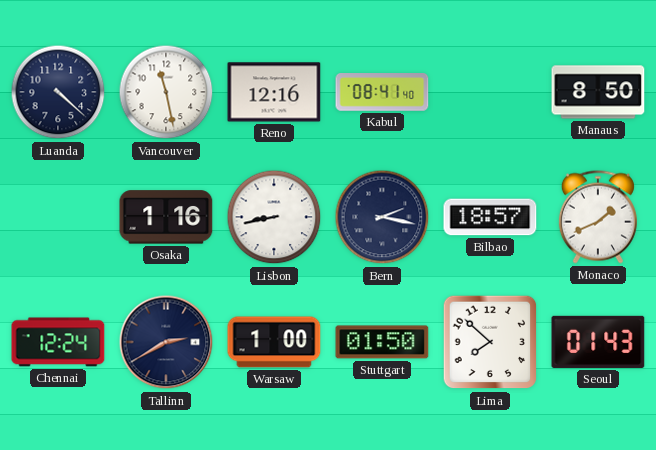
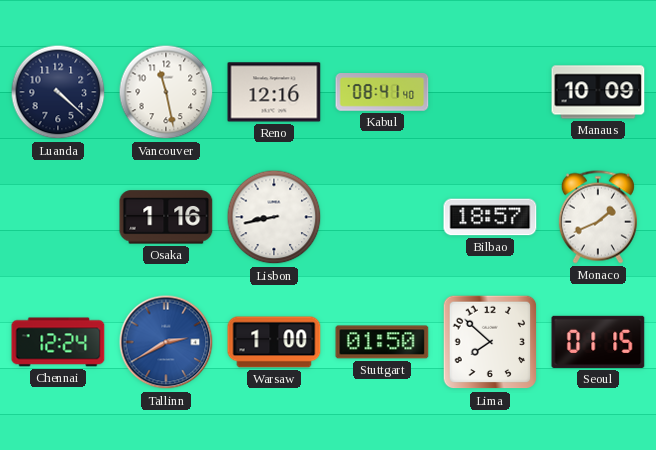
Manaus: 8:50 -> 10:09
Bern: 2:17 -> none
Tallinn dial: navy -> blue
Seoul: 01:43 -> 01:15
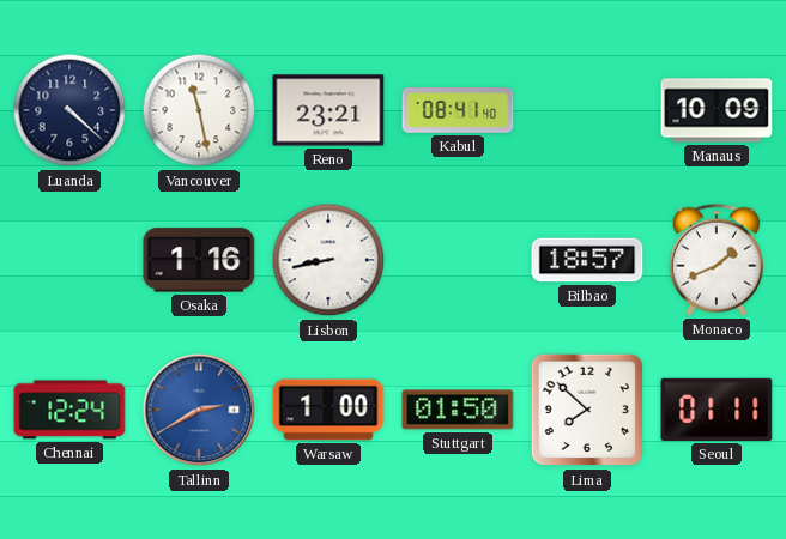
Reno: 12:16 -> 23:21
Seoul: 01:15 -> 01:11
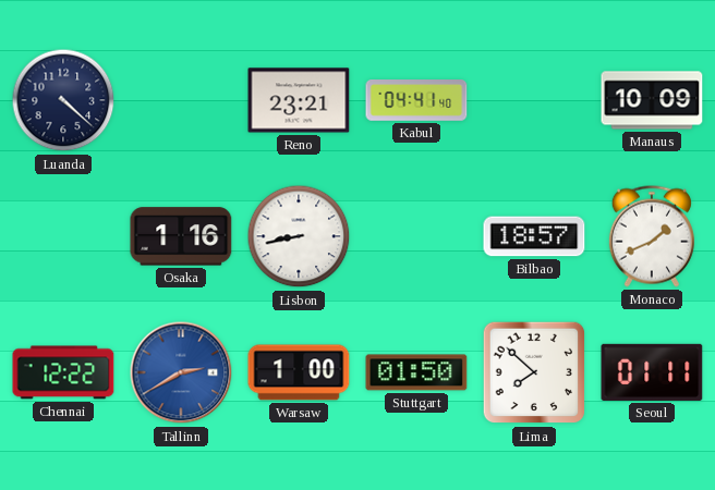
Vancouver: 11:28 -> none
Kabul: 08:41 -> 04:41
Chennai: 12:24 -> 12:22
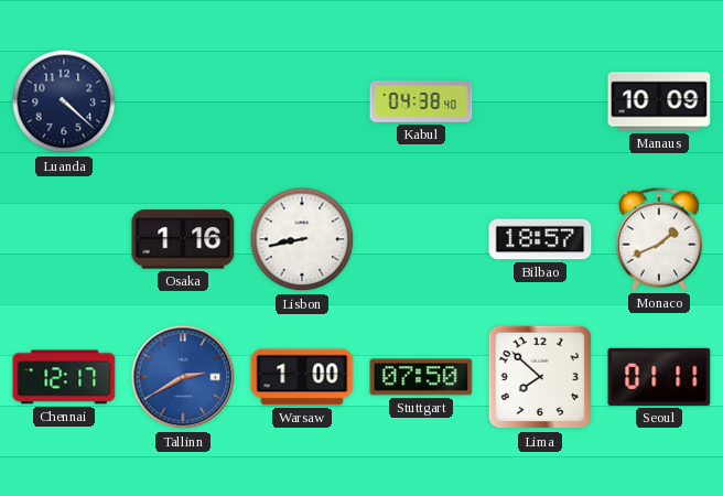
Reno: 23:21 -> none
Kabul: 04:41 -> 04:38
Chennai: 12:22 -> 12:17
Stuttgart: 01:50 -> 07:50
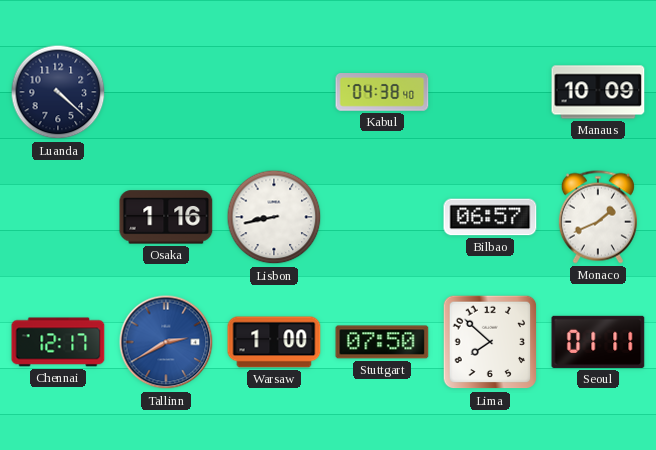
Bilbao: 18:57 -> 06:57
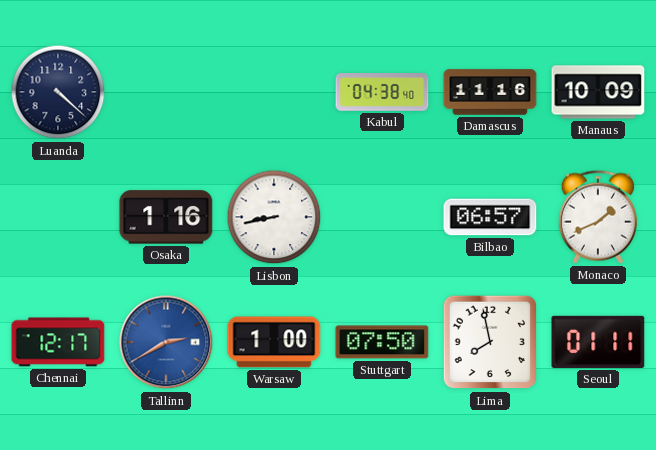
Damascus: none -> 11:16
Lima: 7:52 -> 7:58
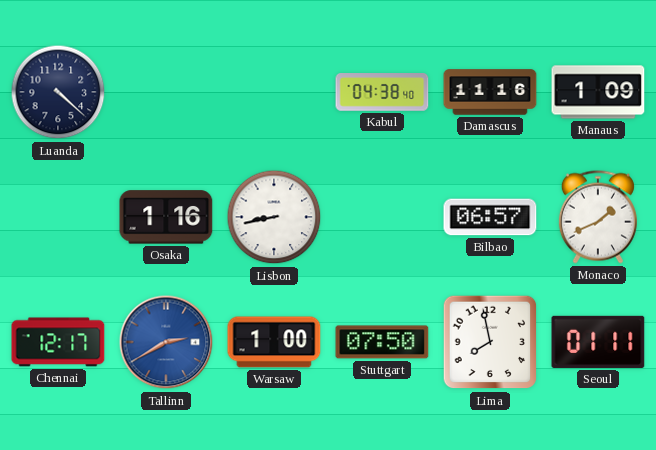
Manaus: 10:09 -> 1:09
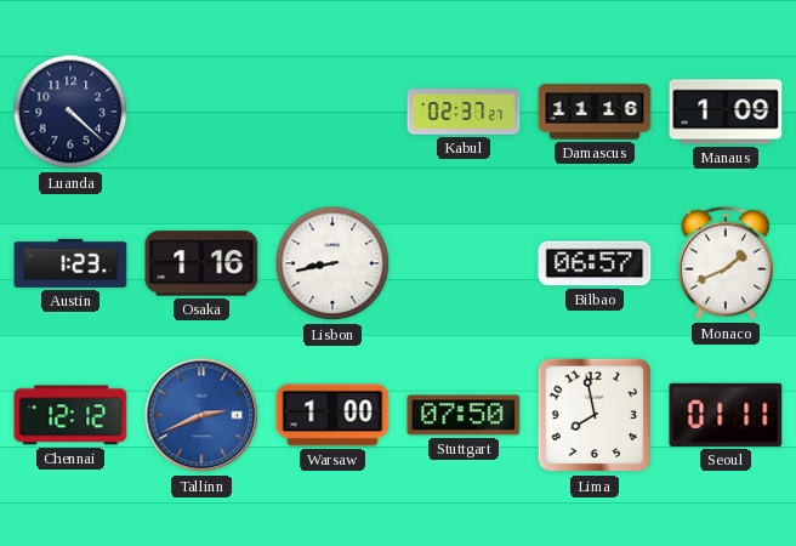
Kabul: 04:38 -> 02:37
Austin: none -> 1:23
Chennai: 12:17 -> 12:12
Tallinn: 2:40 -> 2:41
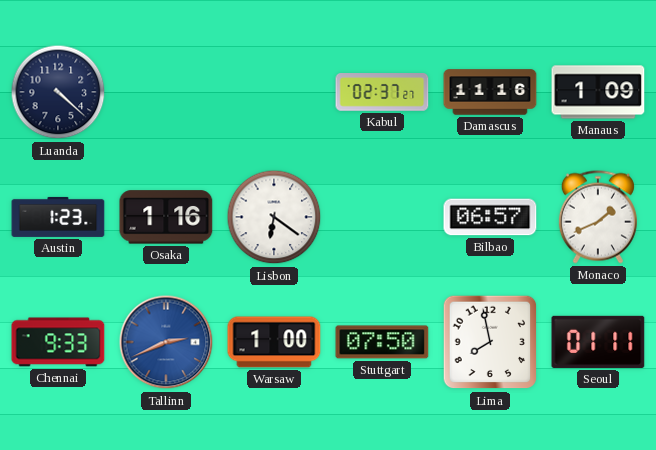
Lisbon: 8:43 -> 6:21
Chennai: 12:12 -> 9:33
